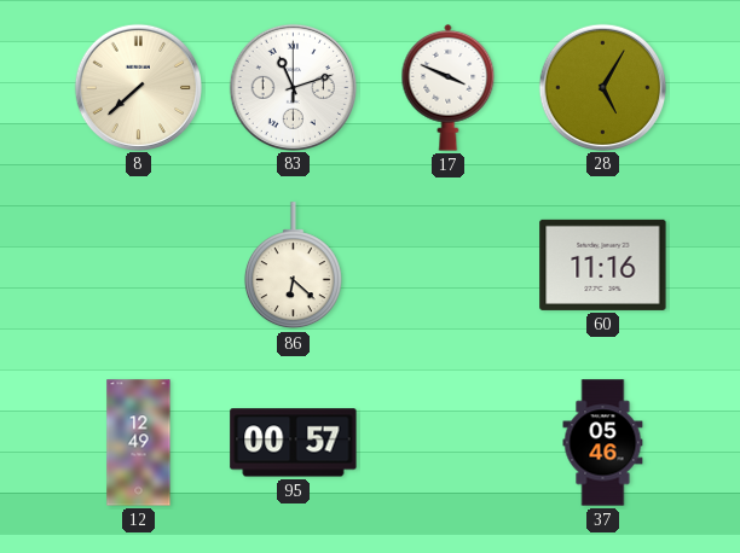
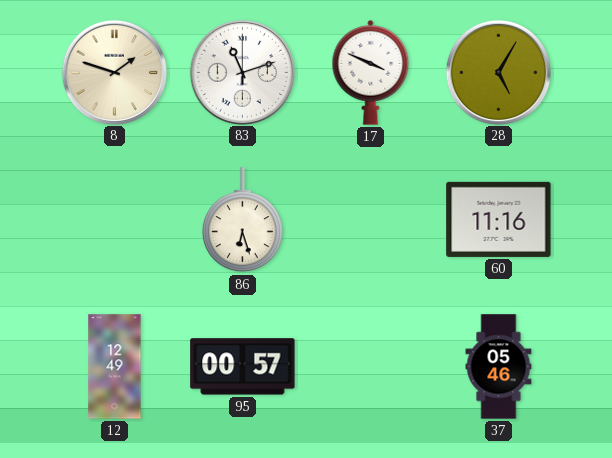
8: 7:38 -> 1:48
86: 6:22 -> 6:27
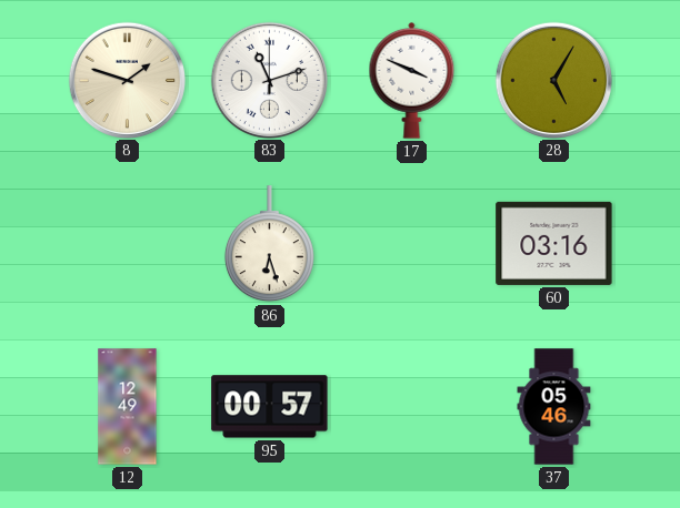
60: 11:16 -> 03:16
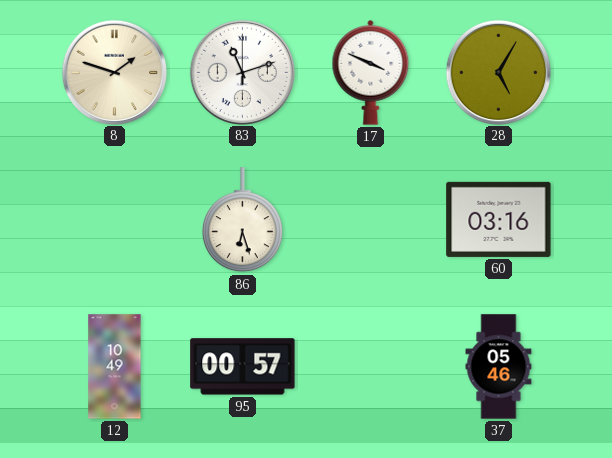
12: 12:49 -> 10:49
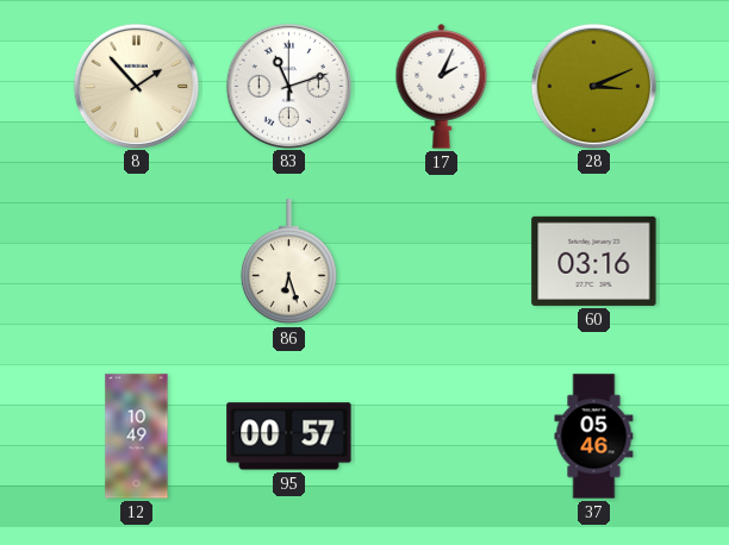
8: 1:48 -> 1:53
17: 3:49 -> 2:04
28: 5:05 -> 3:11
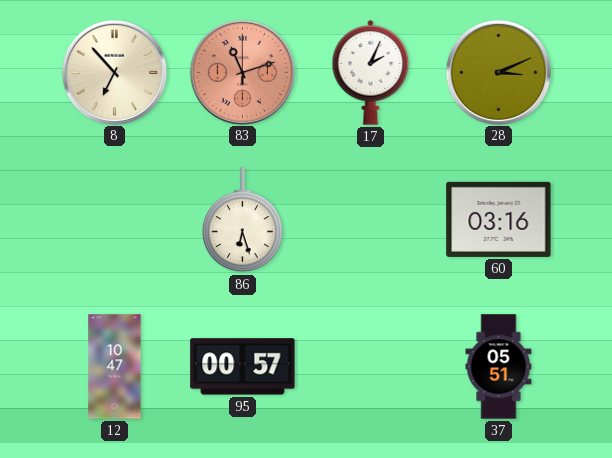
8: 1:53 -> 6:53
83 dial: white -> salmon
12: 10:49 -> 10:47
37: 05:46 -> 05:51
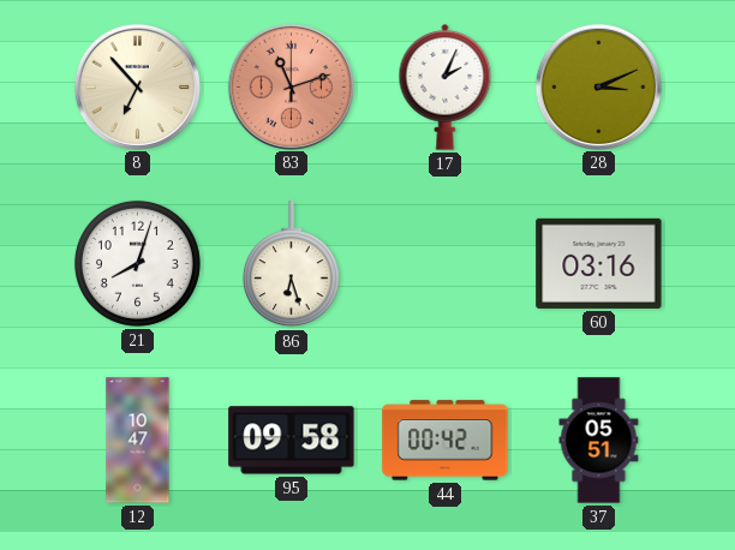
21: none -> 8:03
95: 00:57 -> 09:58
44: none -> 00:42
